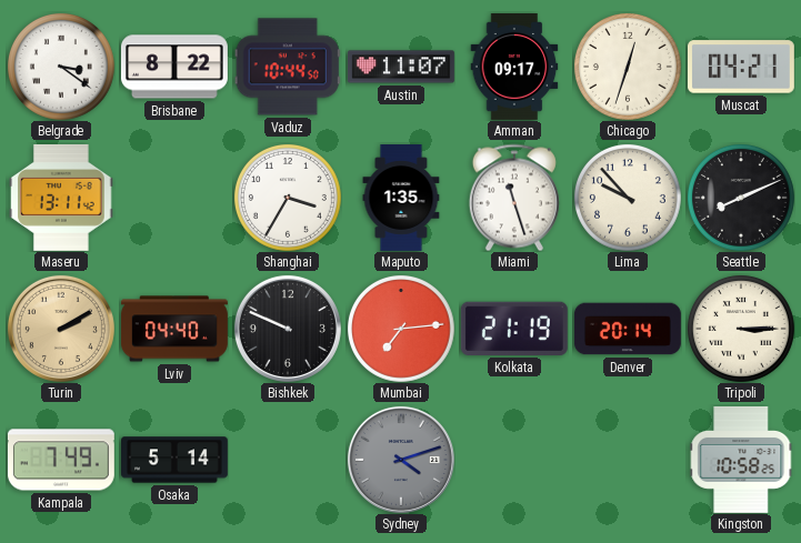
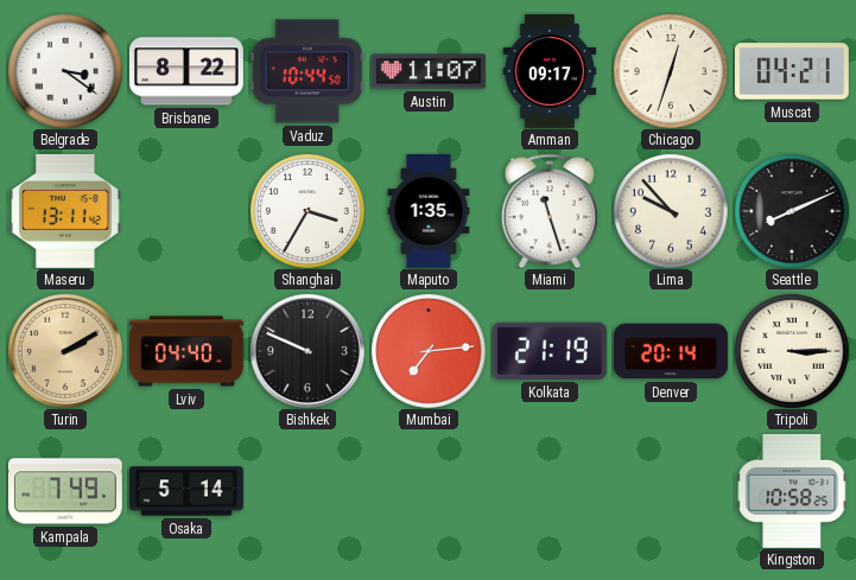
Sydney: 4:12 -> none
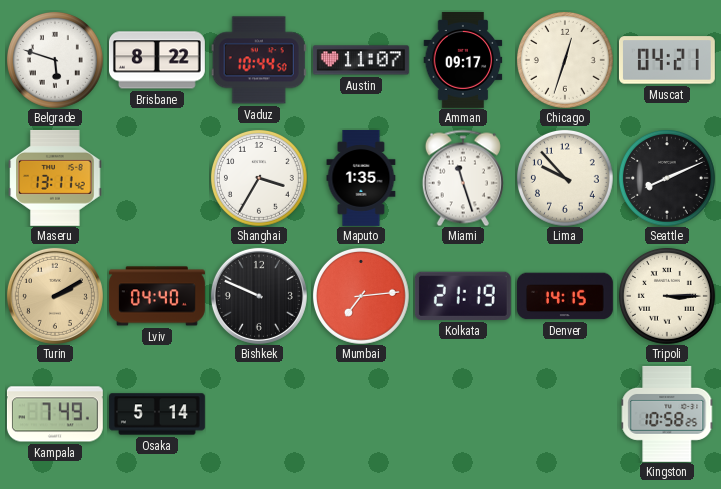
Belgrade: 3:21 -> 5:48
Denver: 20:14 -> 14:15
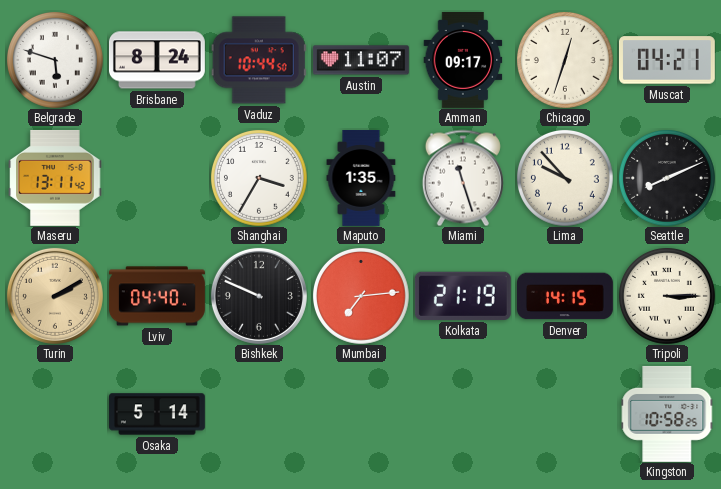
Brisbane: 8:22 -> 8:24
Kampala: 7:49 -> none
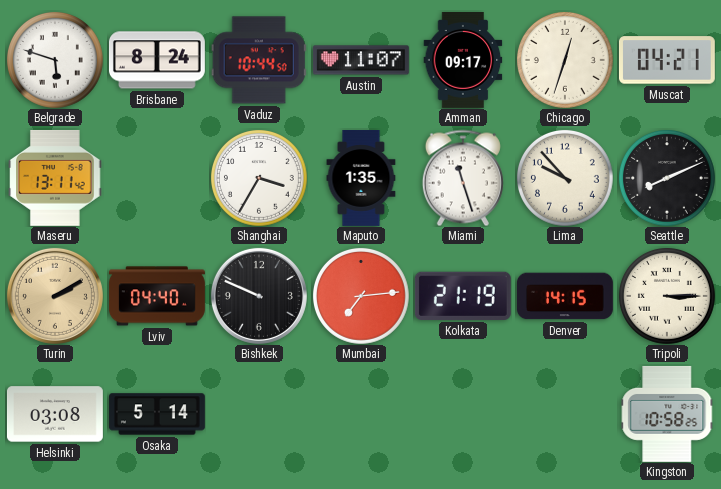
Helsinki: none -> 03:08
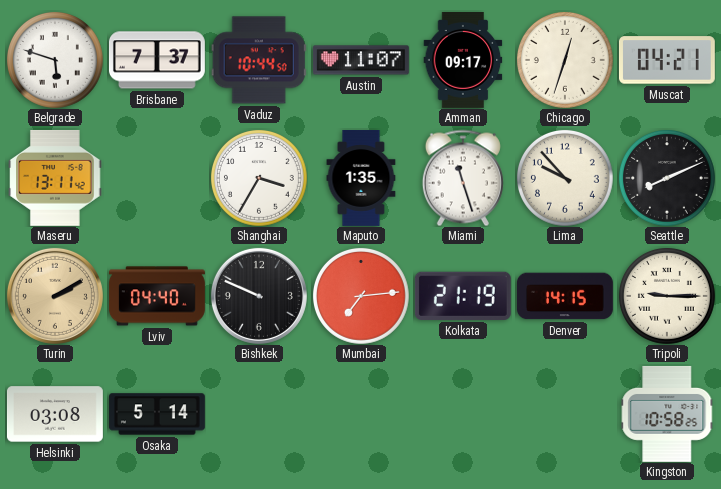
Brisbane: 8:24 -> 7:37
Tripoli: 3:15 -> 9:15
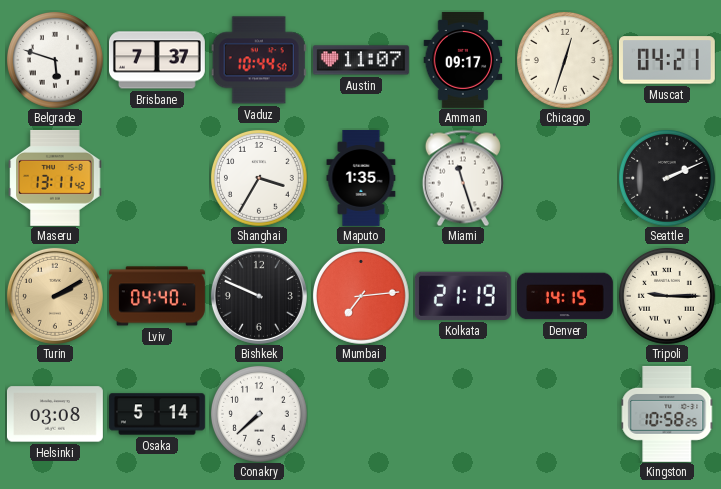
Lima: 9:53 -> none
Seattle: 8:11 -> 2:11
Conakry: none -> 7:38
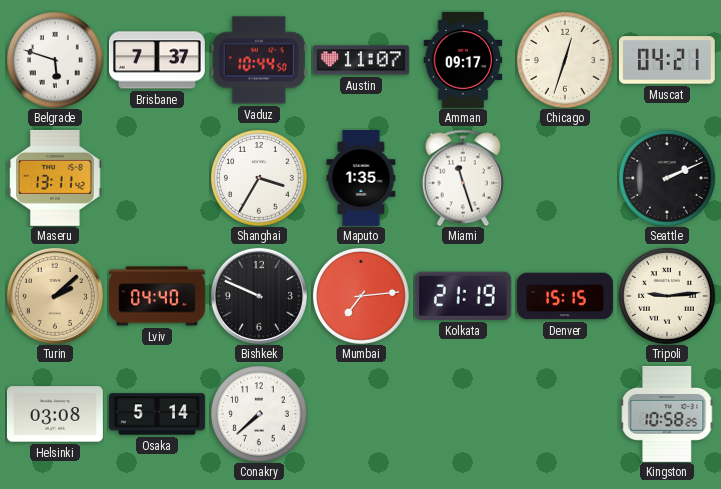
Turin: 2:10 -> 2:08
Denver: 14:15 -> 15:15
Tripoli: 9:15 -> 9:14
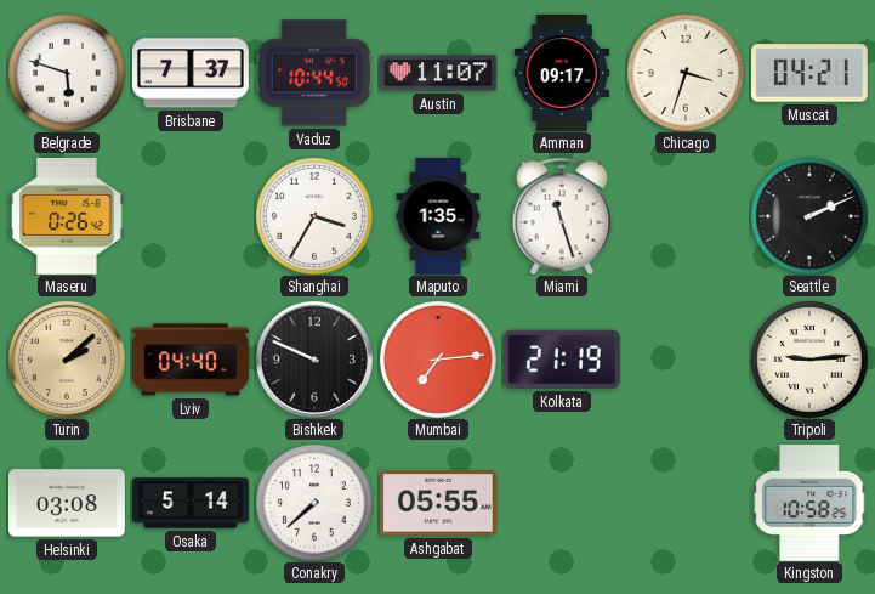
Chicago: 12:33 -> 3:33
Maseru: 13:11 -> 0:26
Denver: 15:15 -> none
Ashgabat: none -> 05:55
